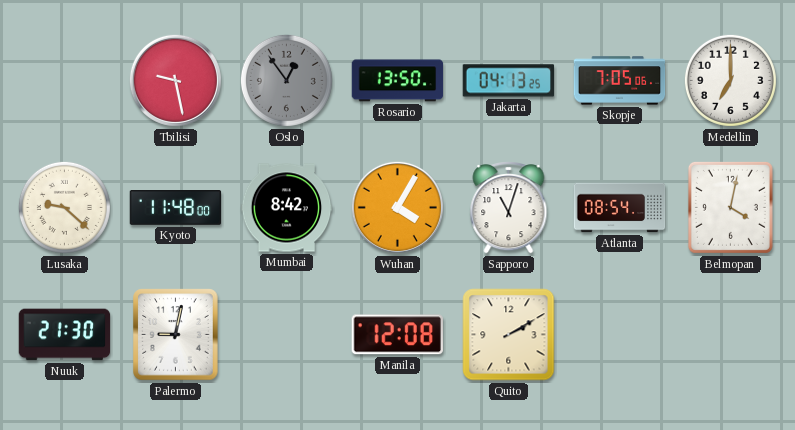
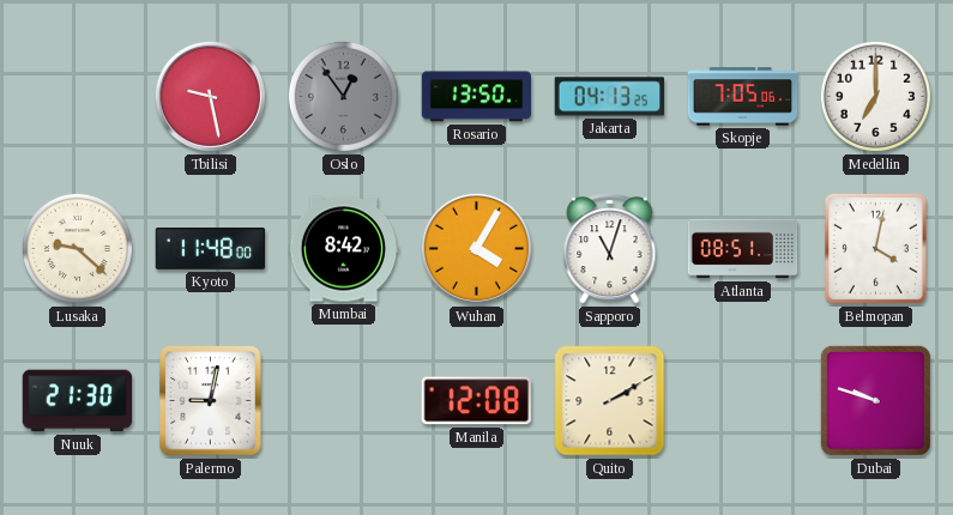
Atlanta: 08:54 -> 08:51
Dubai: none -> 9:48
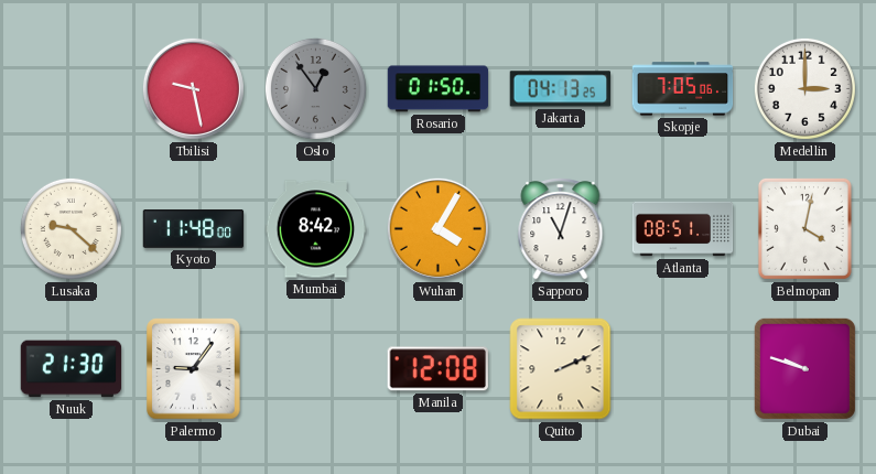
Rosario: 13:50 -> 01:50
Medellin: 7:00 -> 3:00
Palermo: 9:02 -> 9:06
Quito: 2:10 -> 2:11
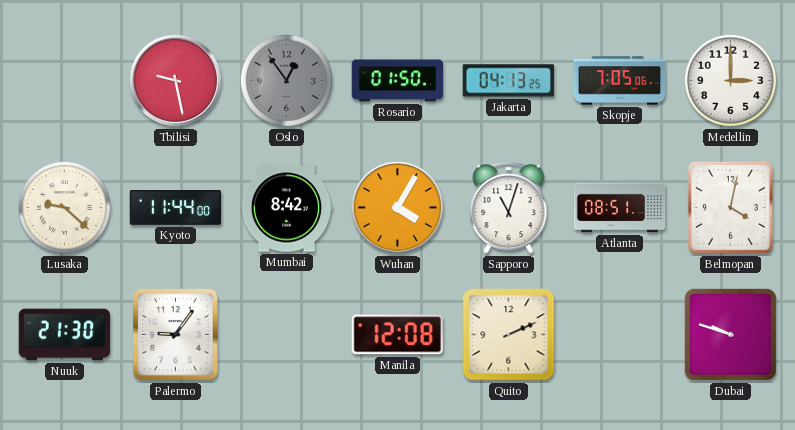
Kyoto: 11:48 -> 11:44
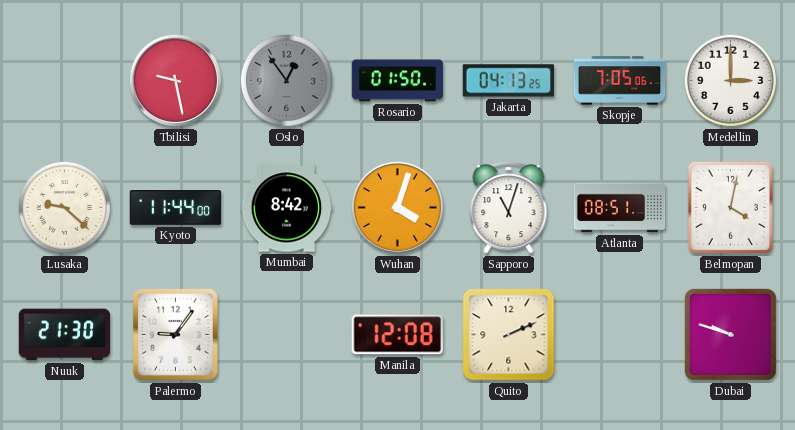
Wuhan: 4:05 -> 4:03
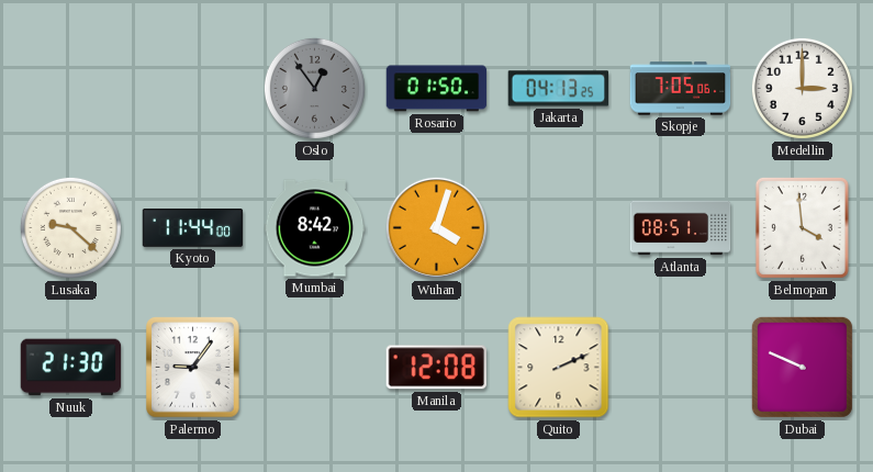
Tbilisi: 9:28 -> none
Sapporo: 11:03 -> none
Belmopan: 4:02 -> 3:59
Dubai: 9:48 -> 9:49
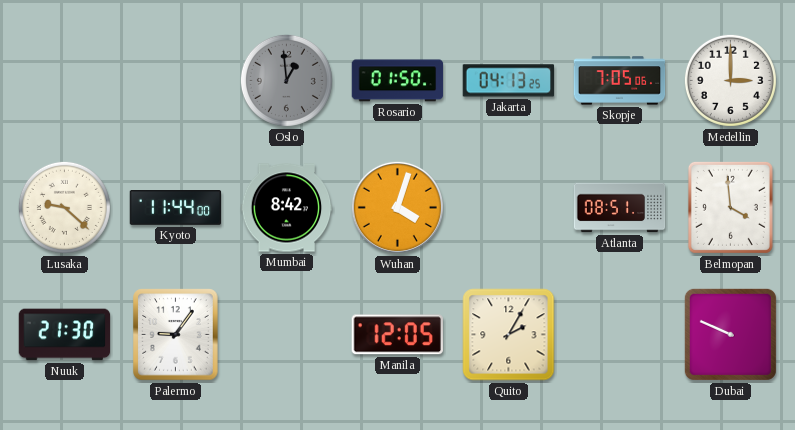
Oslo: 12:54 -> 12:59
Manila: 12:08 -> 12:05
Quito: 2:11 -> 2:05
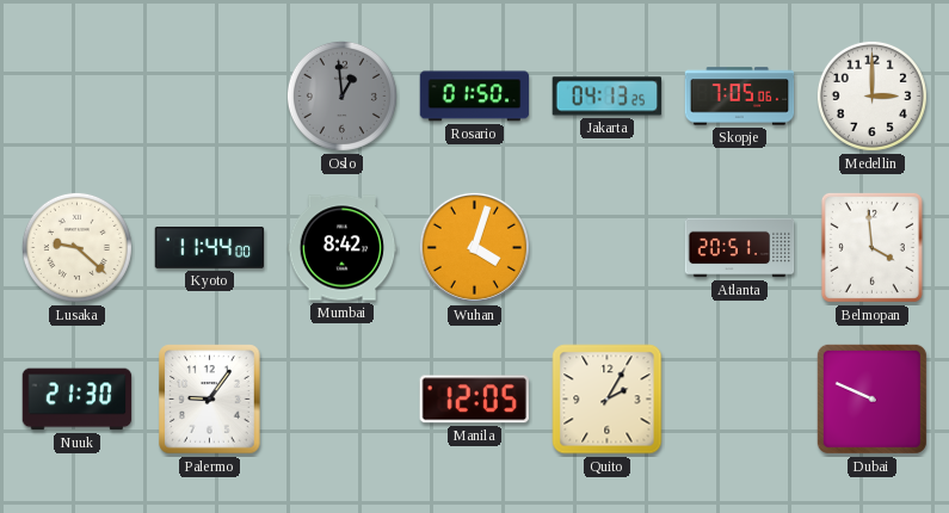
Atlanta: 08:51 -> 20:51
